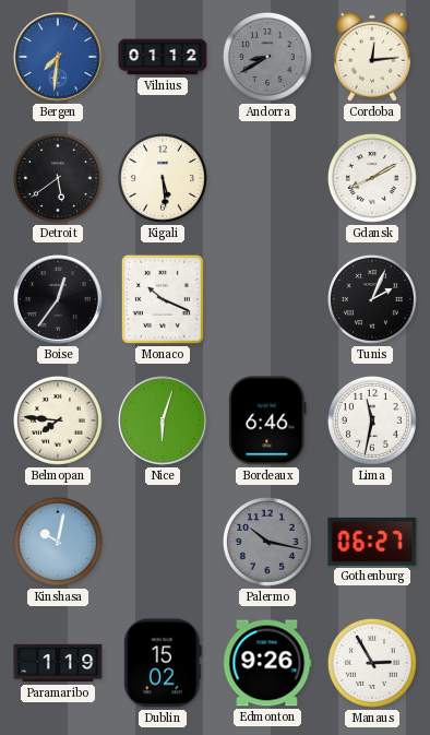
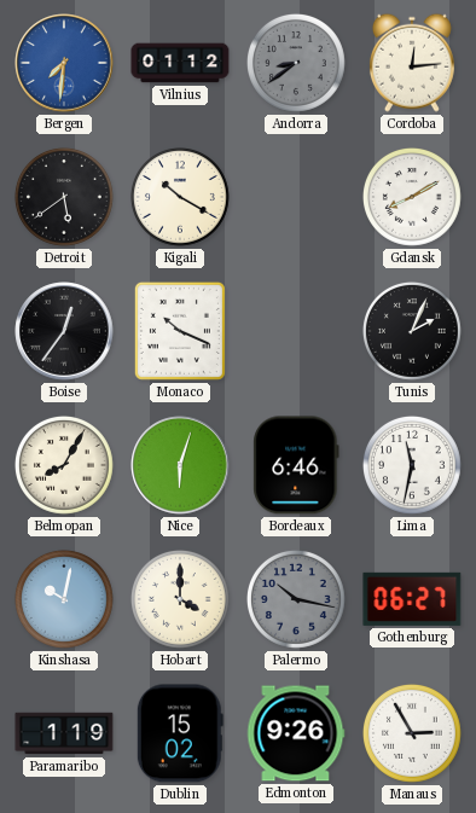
Andorra: 8:40 -> 8:39
Kigali: 5:29 -> 10:20
Belmopan: 7:46 -> 8:05
Hobart: none -> 4:00
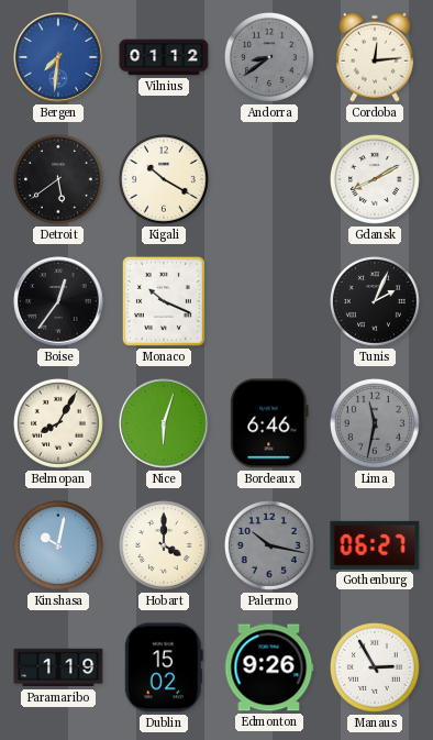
Lima dial: white -> grey
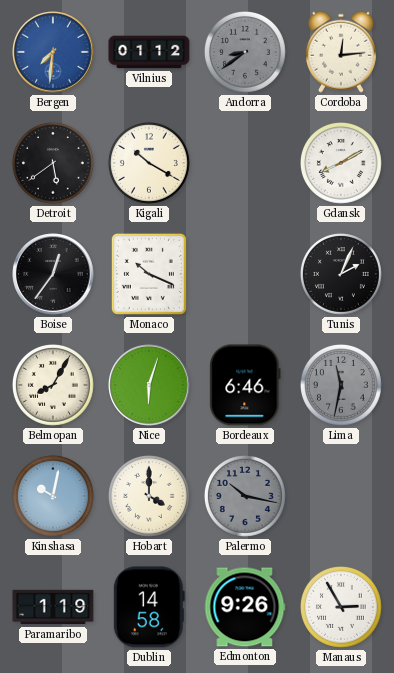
Gothenburg: 06:27 -> none
Dublin: 15:02 -> 14:58
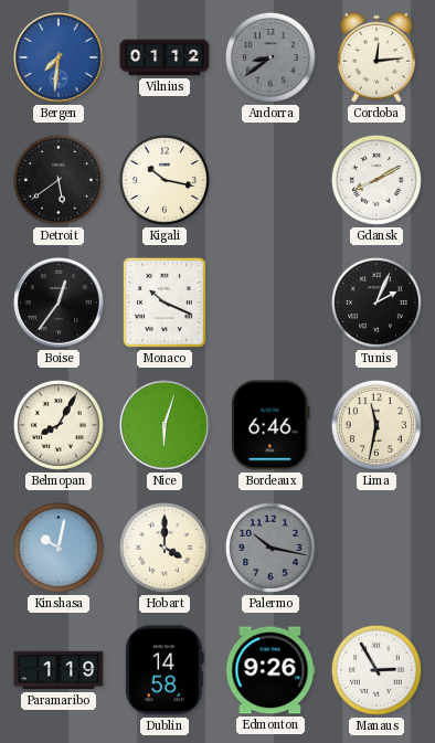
Kigali: 10:20 -> 10:17
Lima dial: grey -> cream
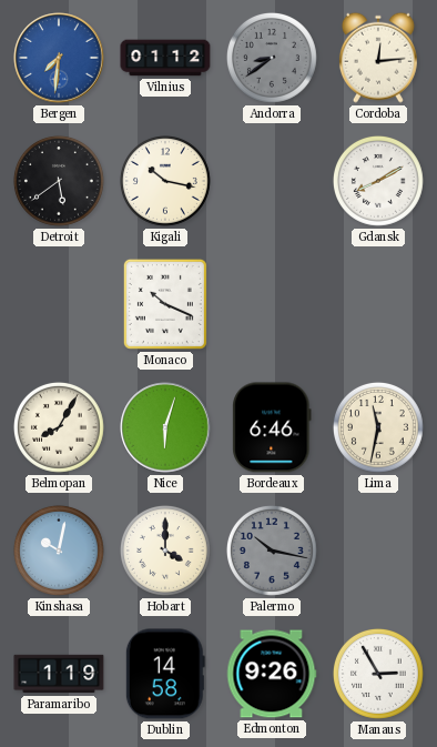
Boise: 12:36 -> none
Tunis: 2:04 -> none
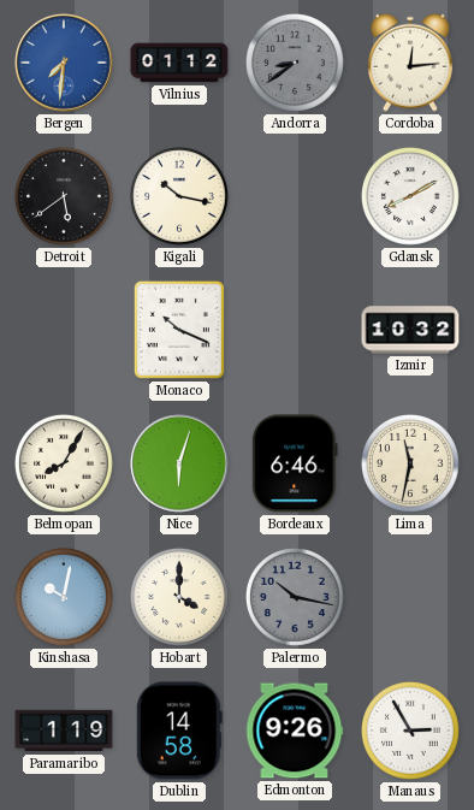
Izmir: none -> 10:32
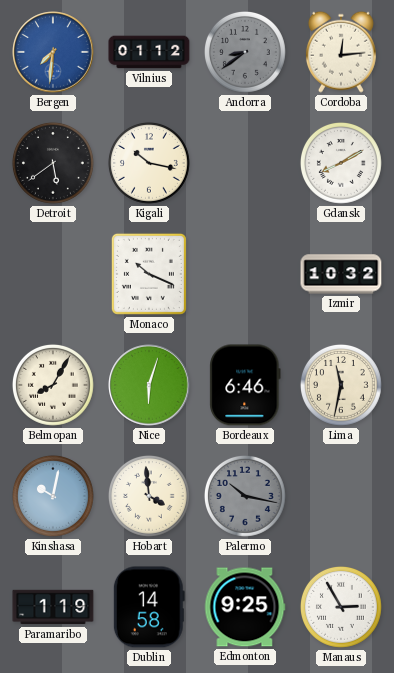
Hobart: 4:00 -> 3:59
Edmonton: 9:26 -> 9:25
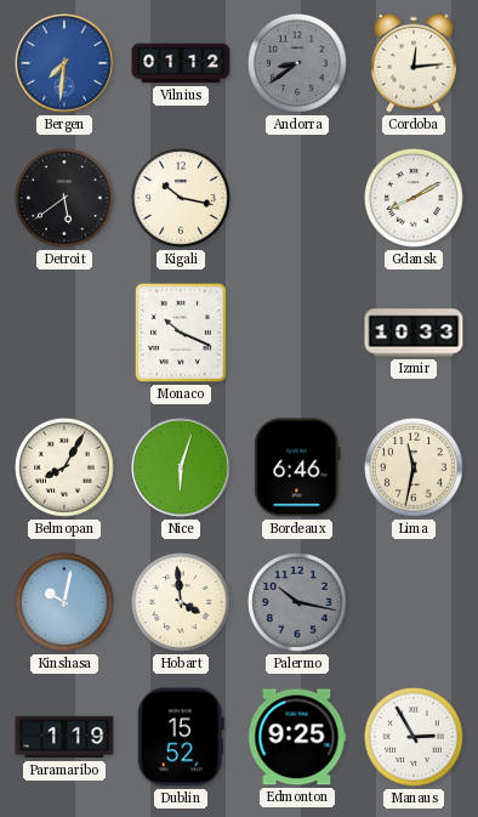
Izmir: 10:32 -> 10:33
Dublin: 14:58 -> 15:52
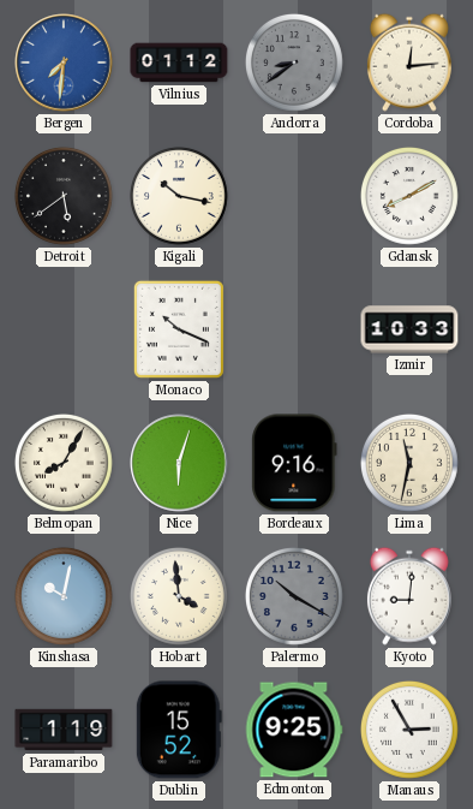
Bordeaux: 6:46 -> 9:16
Palermo: 10:17 -> 10:20
Kyoto: none -> 9:01
